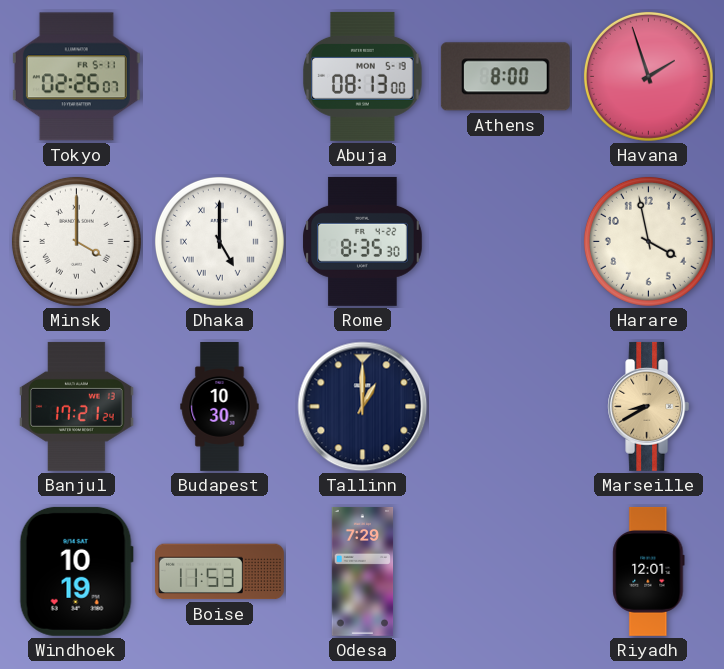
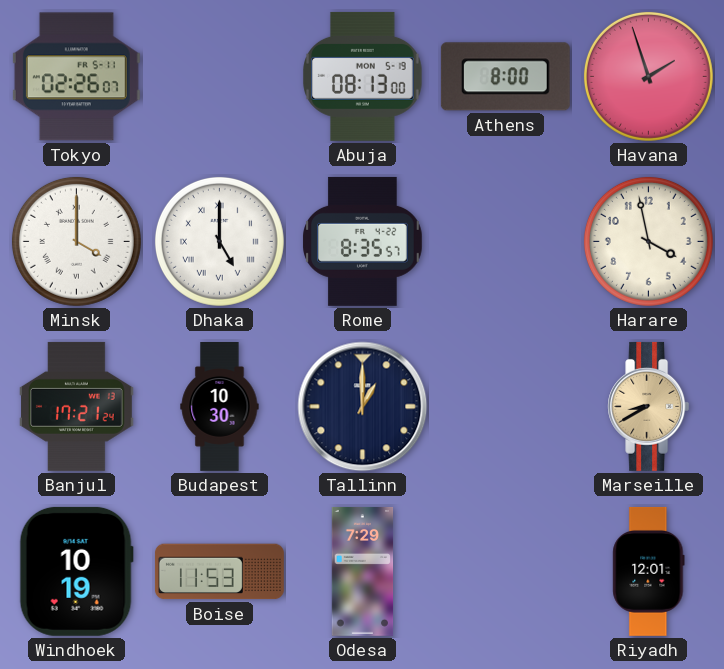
Rome: 8:35:30 -> 8:35:57
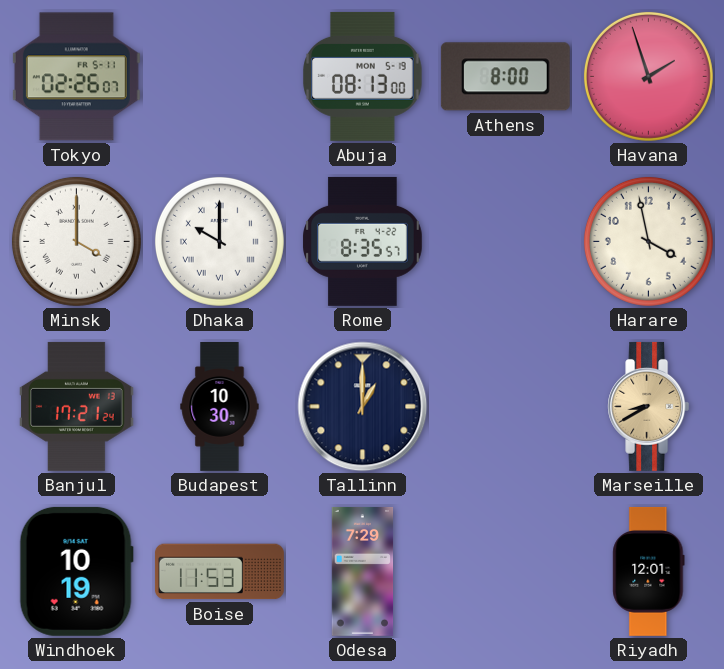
Dhaka: 5:00 -> 10:00
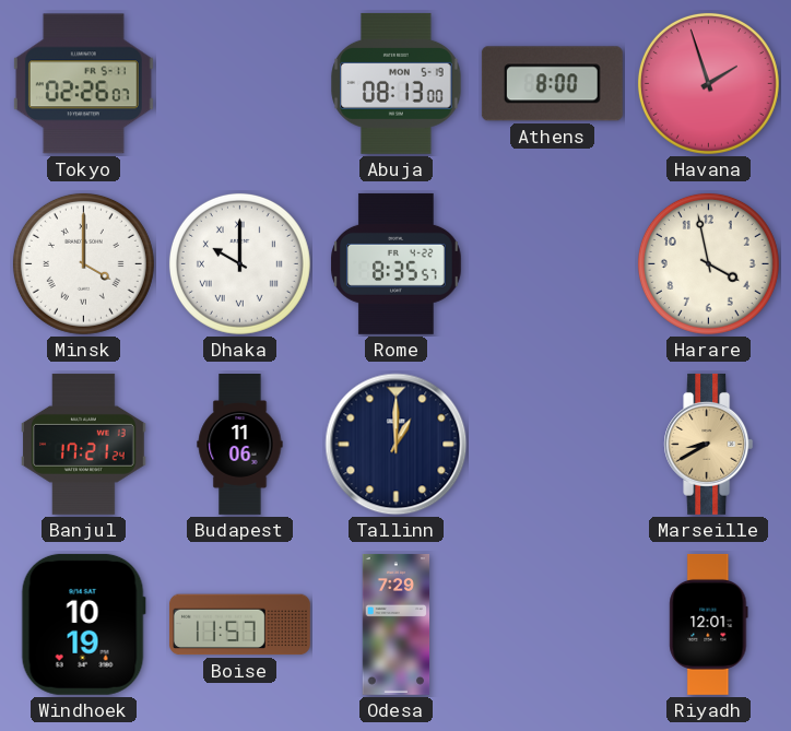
Budapest: 10:30 -> 11:06
Boise: 11:53 -> 11:57
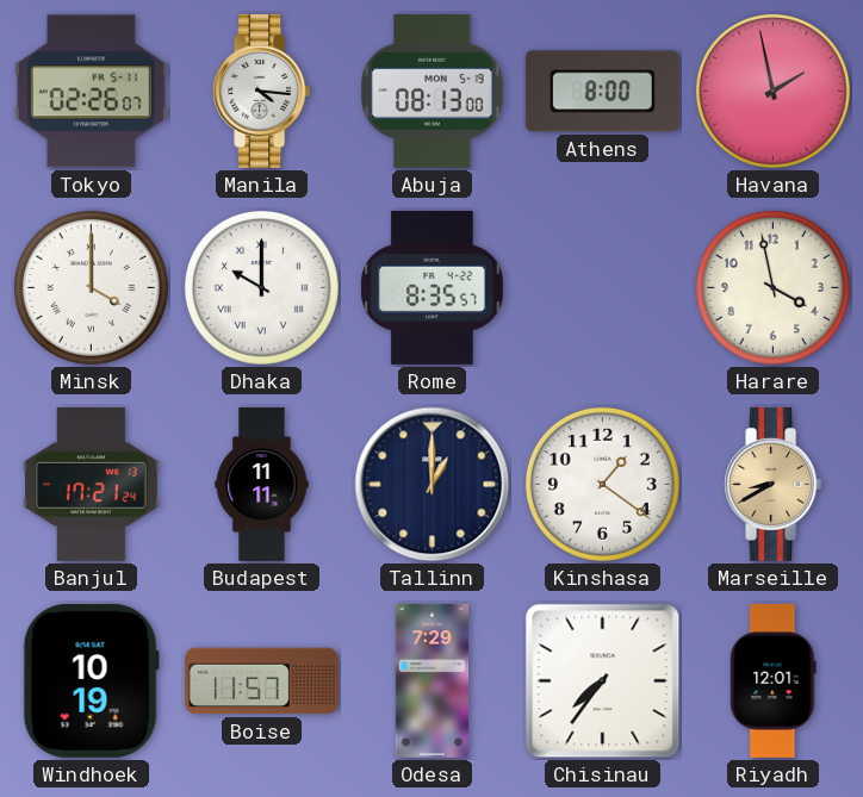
Manila: none -> 4:16
Havana: 1:57 -> 1:58
Budapest: 11:06 -> 11:11
Kinshasa: none -> 1:21
Chisinau: none -> 7:36
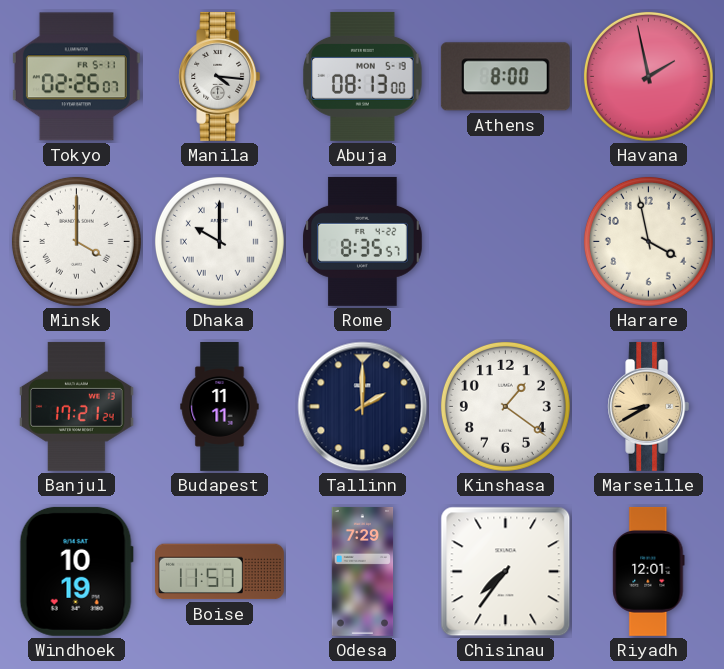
Tallinn: 1:00 -> 2:00
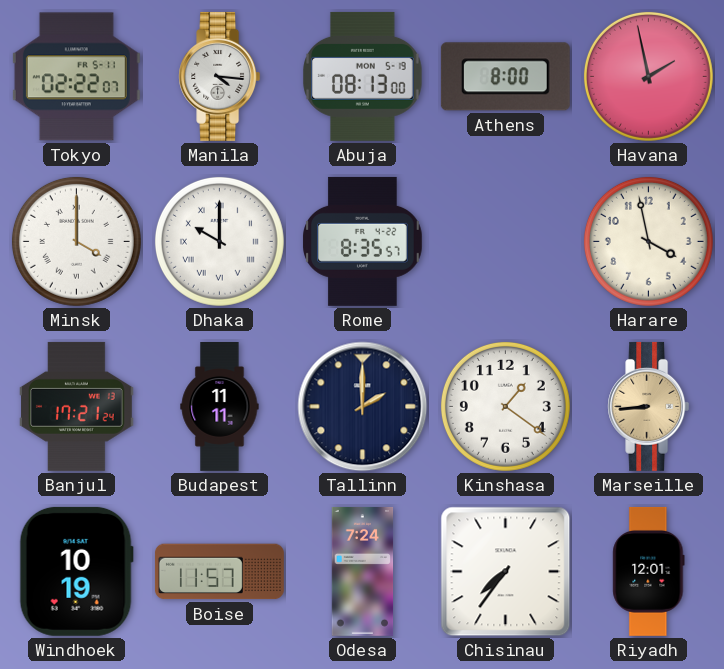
Tokyo: 02:26 -> 02:22
Marseille: 8:40 -> 8:44
Odesa: 7:29 -> 7:24
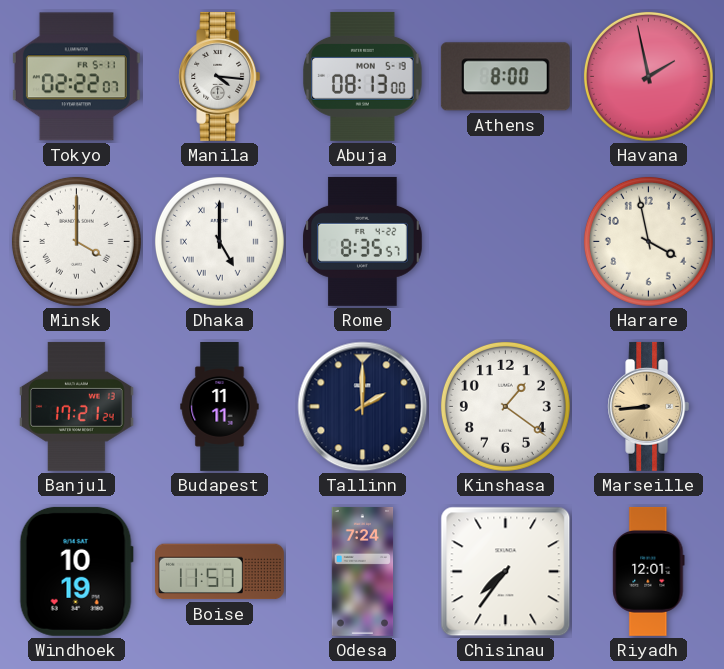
Dhaka: 10:00 -> 5:00
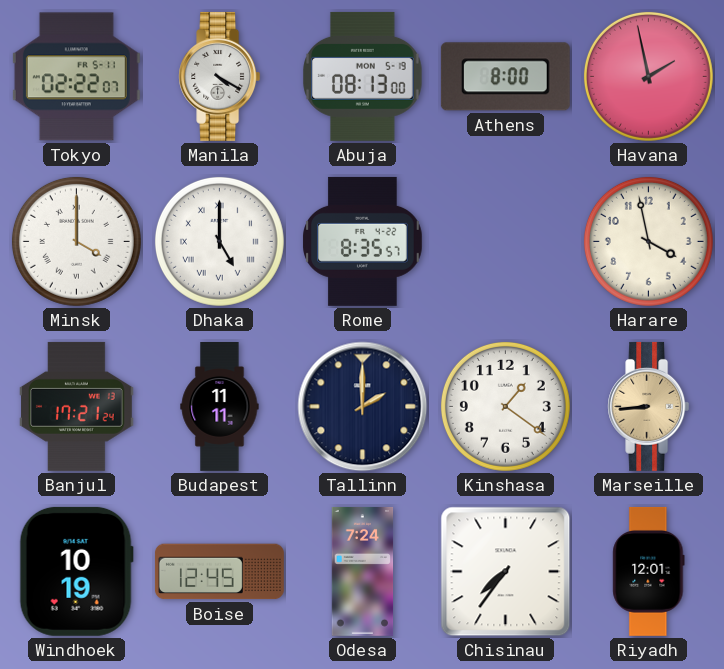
Manila: 4:16 -> 4:20
Boise: 11:57 -> 12:45
